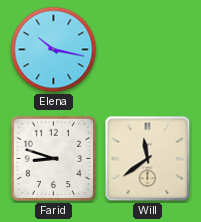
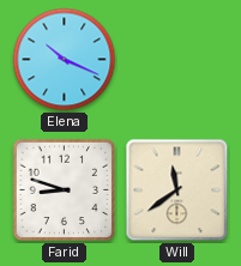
Elena: 10:17 -> 10:19
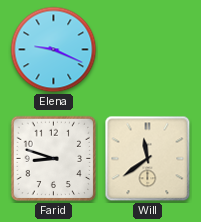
Elena: 10:19 -> 9:19
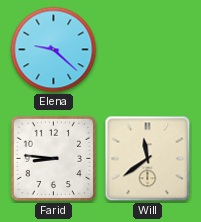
Elena: 9:19 -> 9:22
Farid: 8:48 -> 8:46
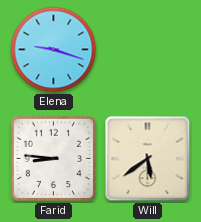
Elena: 9:22 -> 9:18
Will: 11:39 -> 5:39
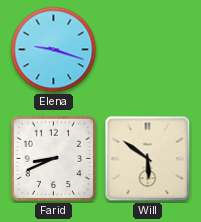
Farid: 8:46 -> 8:41
Will: 5:39 -> 5:51
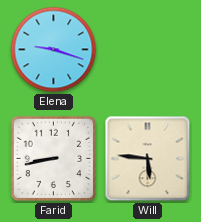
Farid: 8:41 -> 8:43
Will: 5:51 -> 5:46
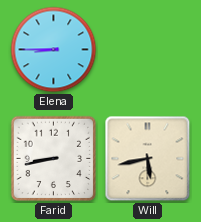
Elena: 9:18 -> 8:45
Will: 5:46 -> 5:43
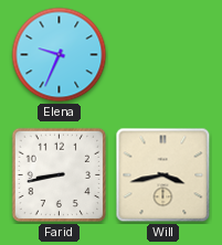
Elena: 8:45 -> 9:34
Will: 5:43 -> 3:43
